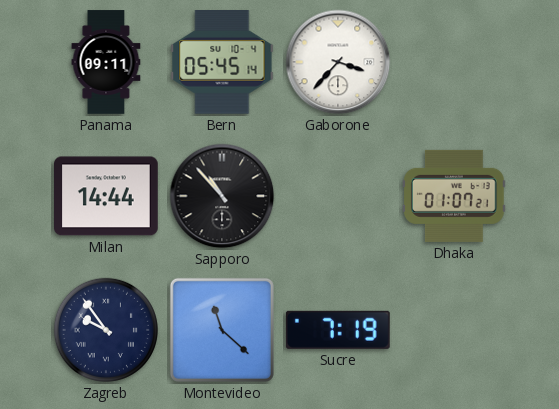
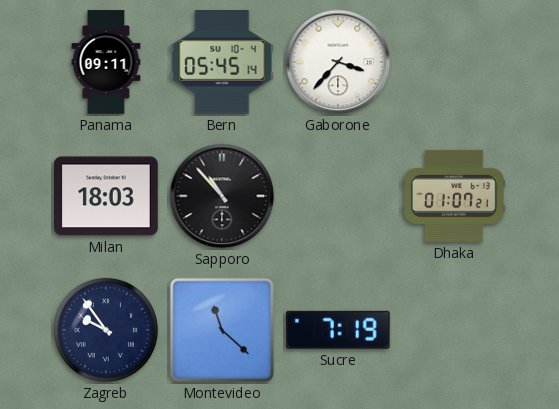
Milan: 14:44 -> 18:03
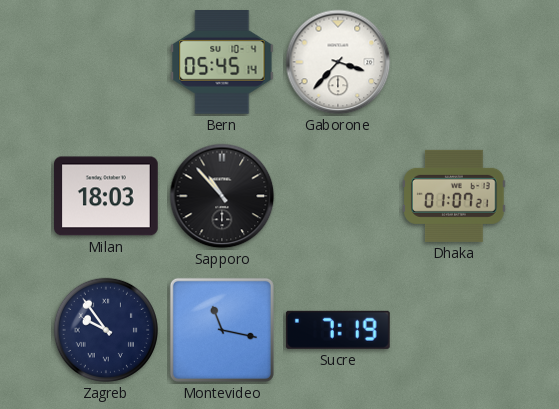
Panama: 09:11 -> none
Montevideo: 11:22 -> 11:17
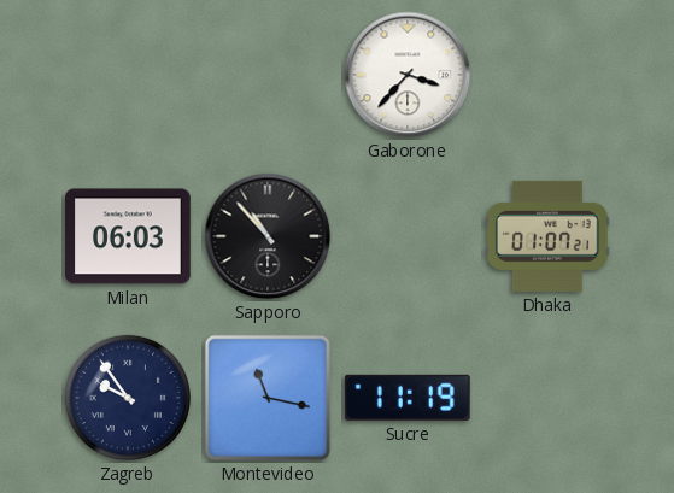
Bern: 05:45 -> none
Milan: 18:03 -> 06:03
Sucre: 7:19 -> 11:19
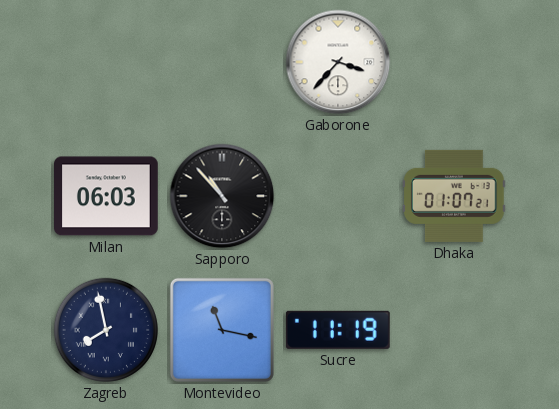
Zagreb: 9:54 -> 7:58
